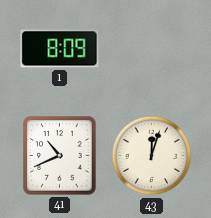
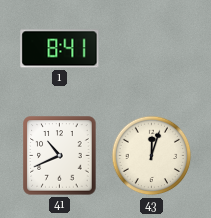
1: 8:09 -> 8:41
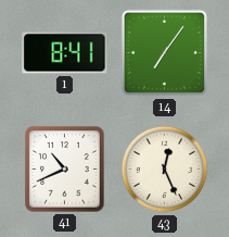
14: none -> 7:06
43: 12:03 -> 12:26
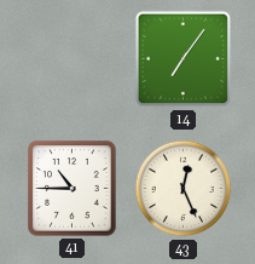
1: 8:41 -> none
41: 10:41 -> 10:45
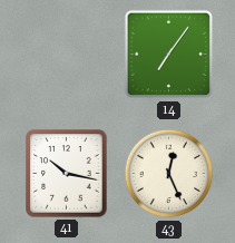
41: 10:45 -> 10:17
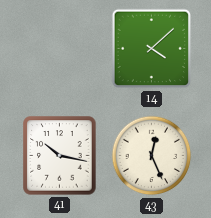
14: 7:06 -> 4:08
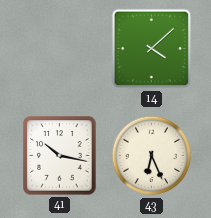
43: 12:26 -> 6:26
